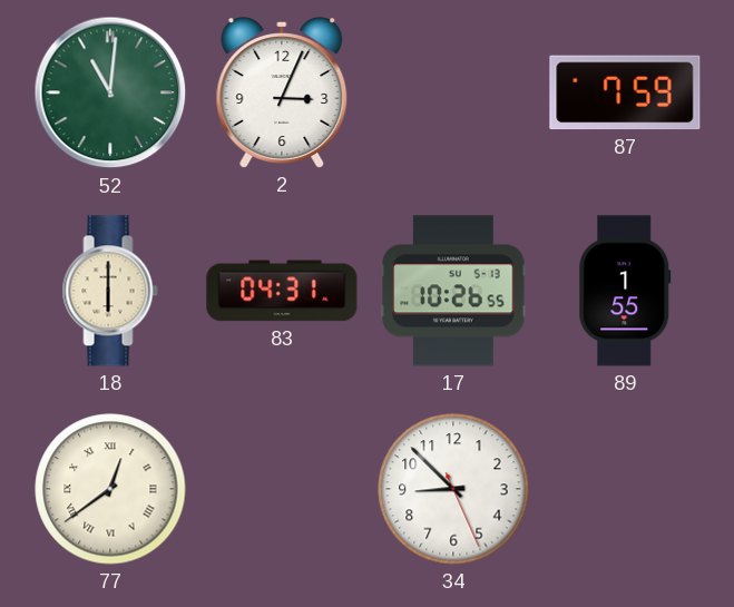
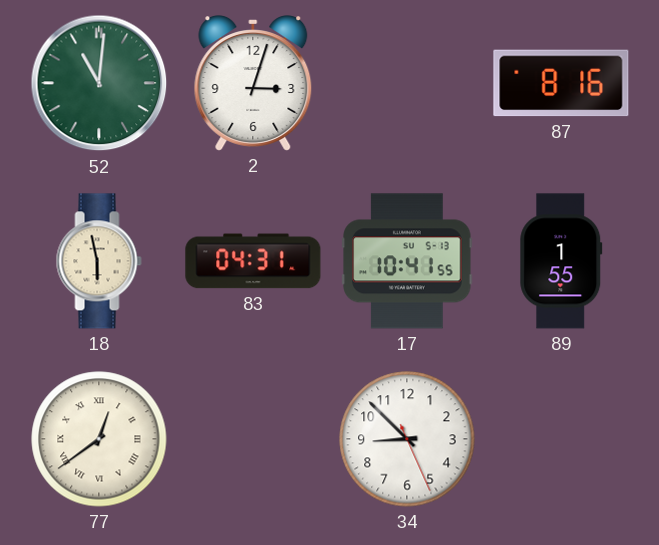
2: 3:04 -> 3:03
87: 7:59 -> 8:16
18: 6:00 -> 5:58
17: 10:26 -> 10:41
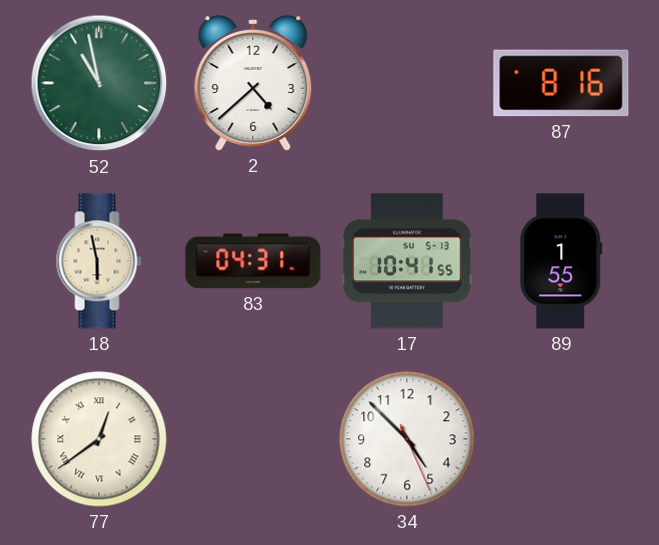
52: 11:01 -> 10:58
2: 3:03 -> 4:38
34: 8:52 -> 4:52
